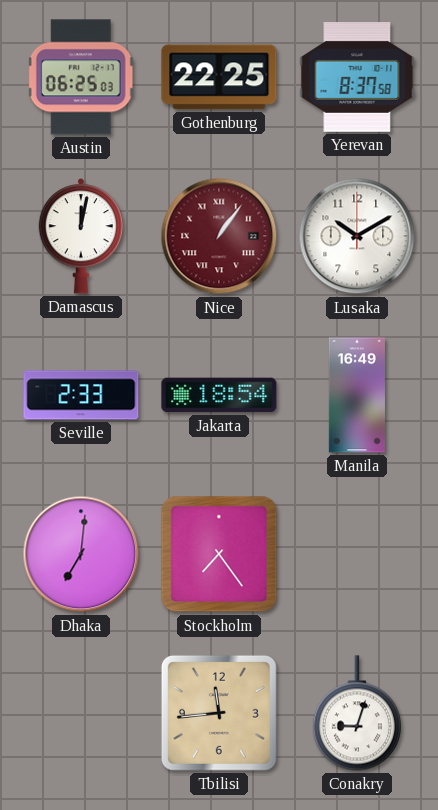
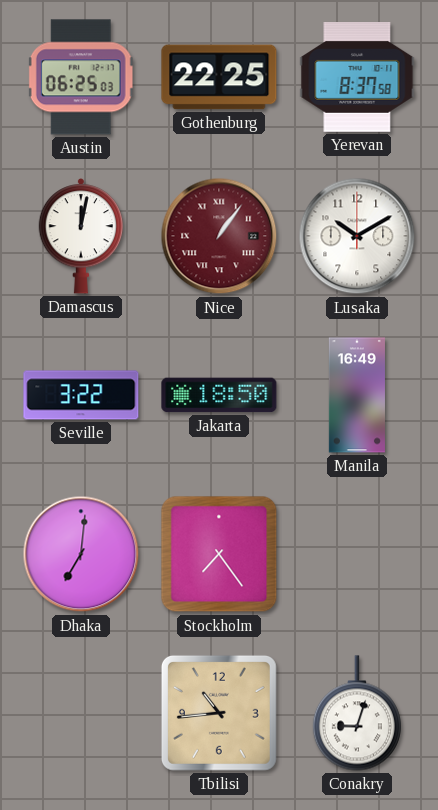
Seville: 2:33 -> 3:22
Jakarta: 18:54 -> 18:50
Tbilisi: 11:44 -> 10:44
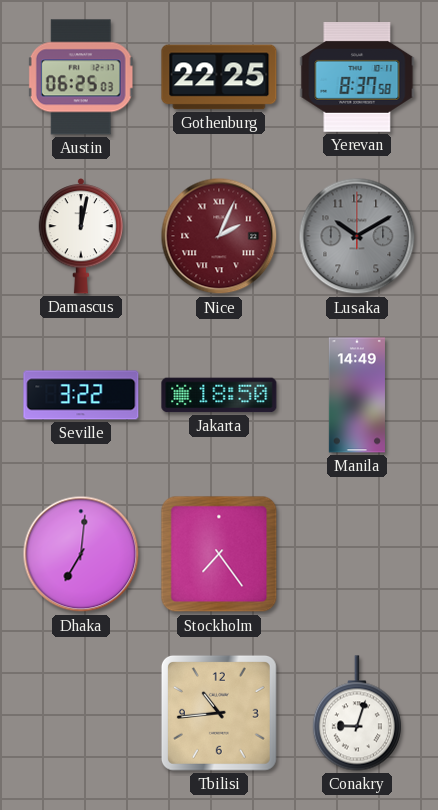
Nice: 1:06 -> 2:04
Lusaka dial: white -> grey
Manila: 16:49 -> 14:49
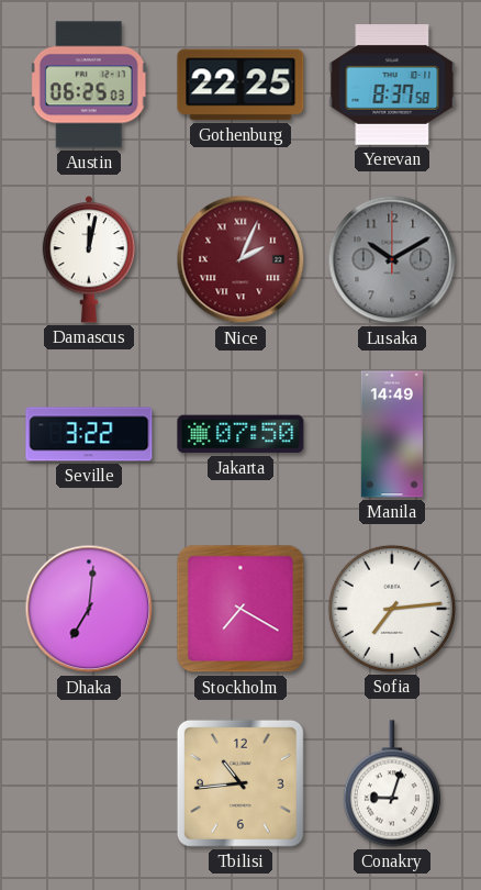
Jakarta: 18:50 -> 07:50
Stockholm: 7:24 -> 7:20
Sofia: none -> 7:14
